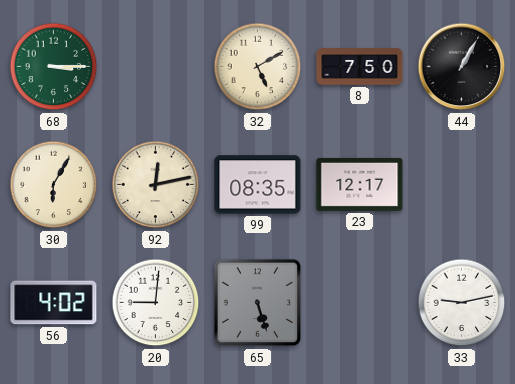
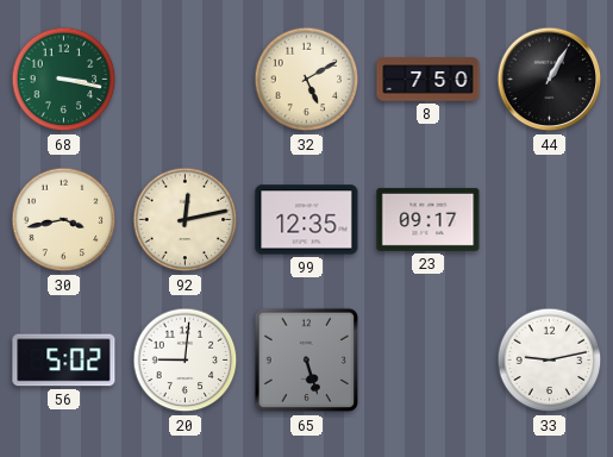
68: 3:15 -> 3:17
30: 6:05 -> 3:43
99: 08:35 -> 12:35
23: 12:17 -> 09:17
56: 4:02 -> 5:02
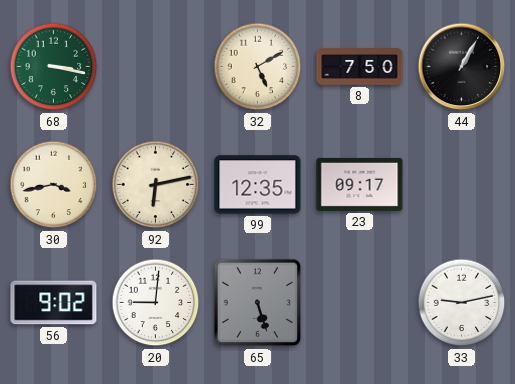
92: 12:13 -> 6:13
56: 5:02 -> 9:02
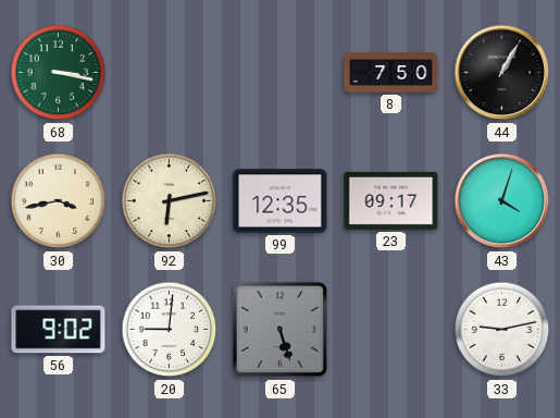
32: 5:10 -> none
43: none -> 4:03
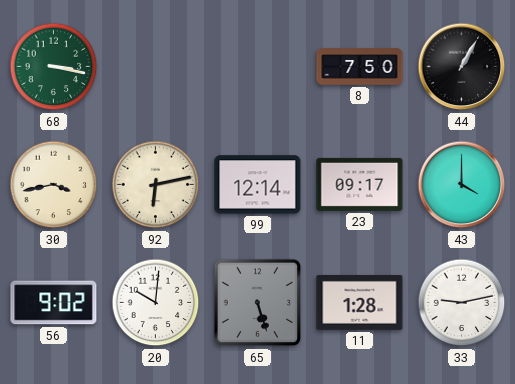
99: 12:35 -> 12:14
43: 4:03 -> 4:00
20: 9:01 -> 10:01
11: none -> 1:28
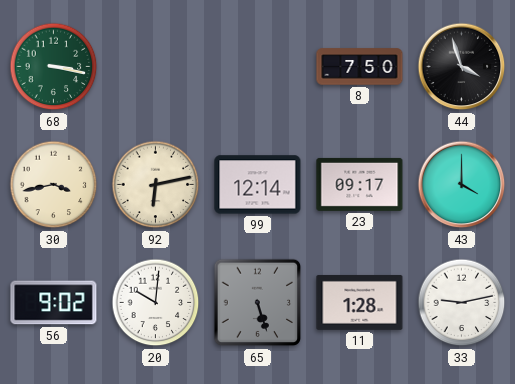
44: 1:05 -> 3:57
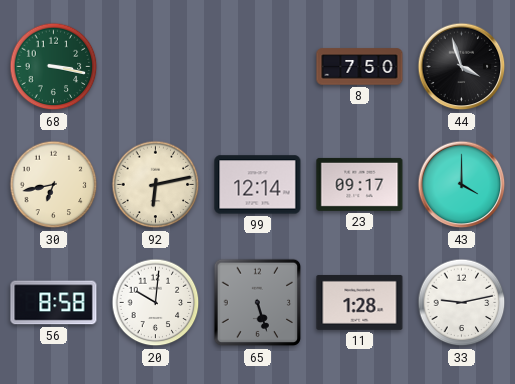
30: 3:43 -> 6:43
56: 9:02 -> 8:58
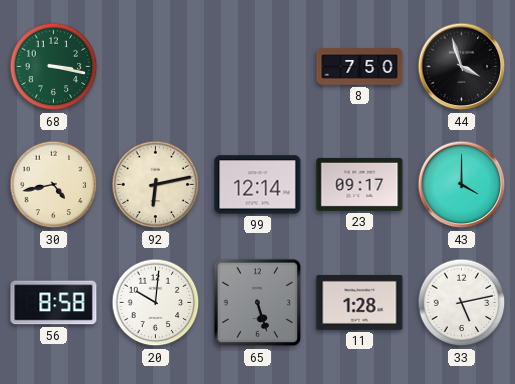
30: 6:43 -> 4:43
33: 9:13 -> 5:13
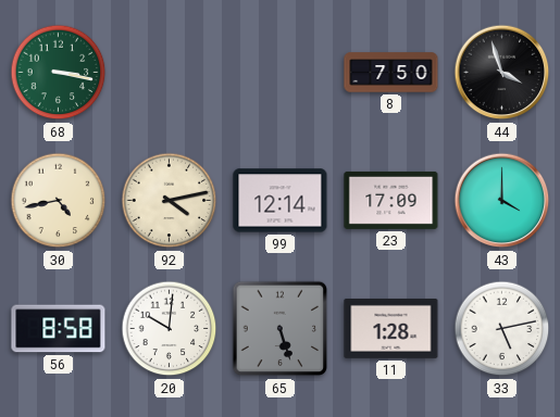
92: 6:13 -> 4:13
23: 09:17 -> 17:09
